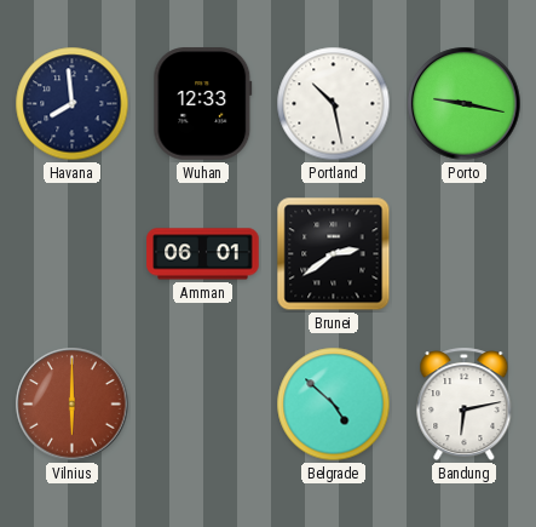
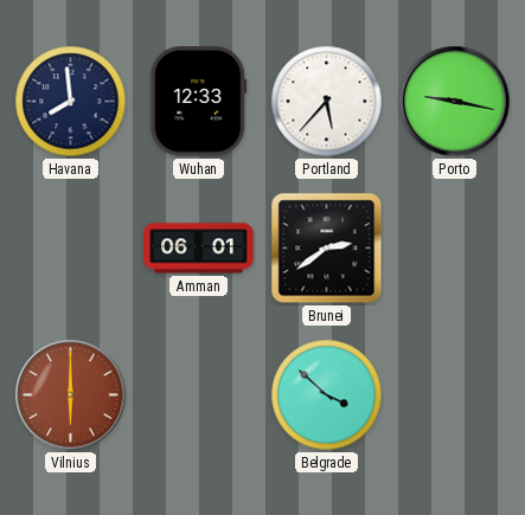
Portland: 10:28 -> 5:37
Belgrade: 4:52 -> 3:52
Bandung: 6:13 -> none
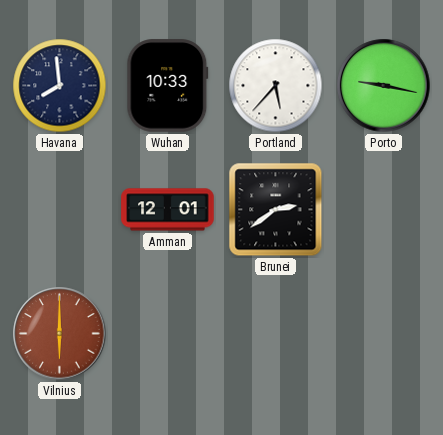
Wuhan: 12:33 -> 10:33
Amman: 06:01 -> 12:01
Belgrade: 3:52 -> none
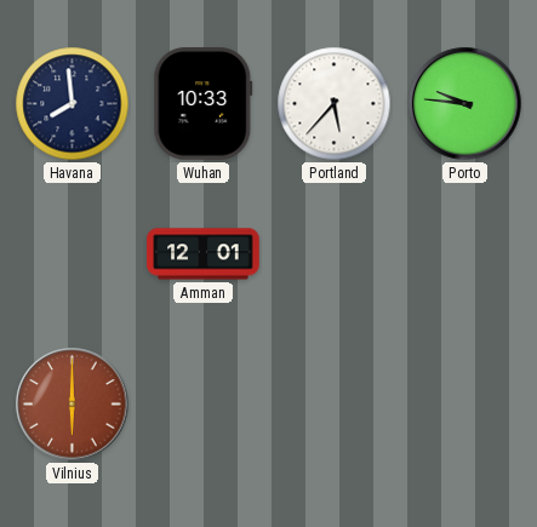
Porto: 9:17 -> 9:46
Brunei: 2:39 -> none
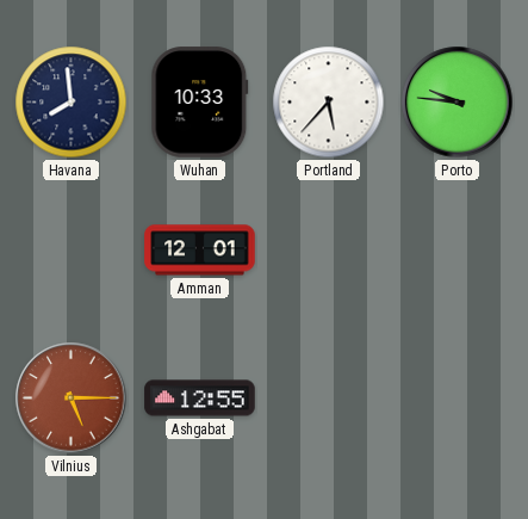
Vilnius: 6:00 -> 5:15
Ashgabat: none -> 12:55
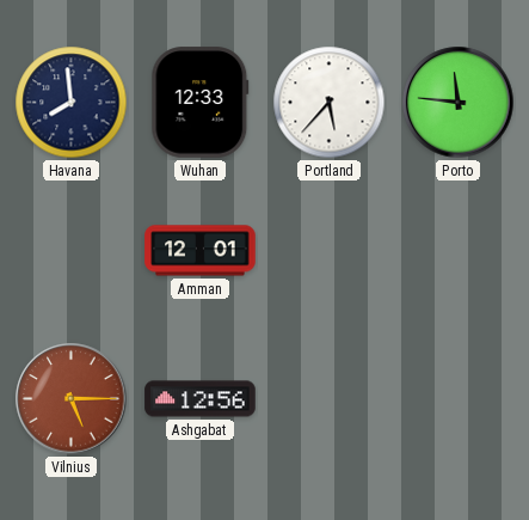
Wuhan: 10:33 -> 12:33
Porto: 9:46 -> 11:46
Ashgabat: 12:55 -> 12:56
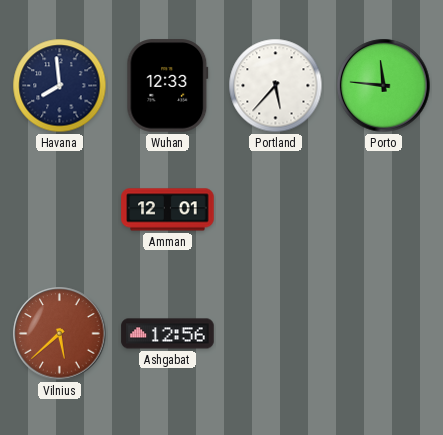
Vilnius: 5:15 -> 5:38
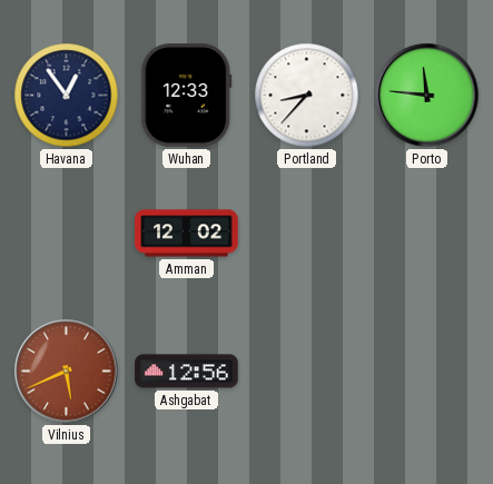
Havana: 7:59 -> 12:54
Portland: 5:37 -> 8:37
Amman: 12:01 -> 12:02
Vilnius: 5:38 -> 5:41
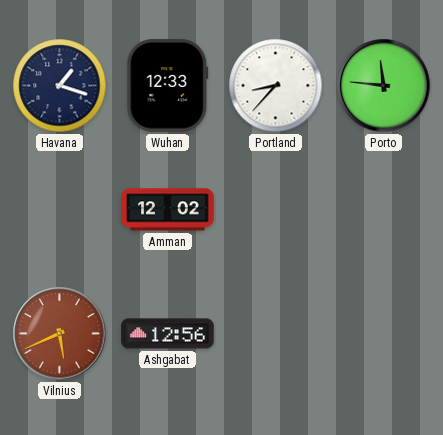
Havana: 12:54 -> 1:18
